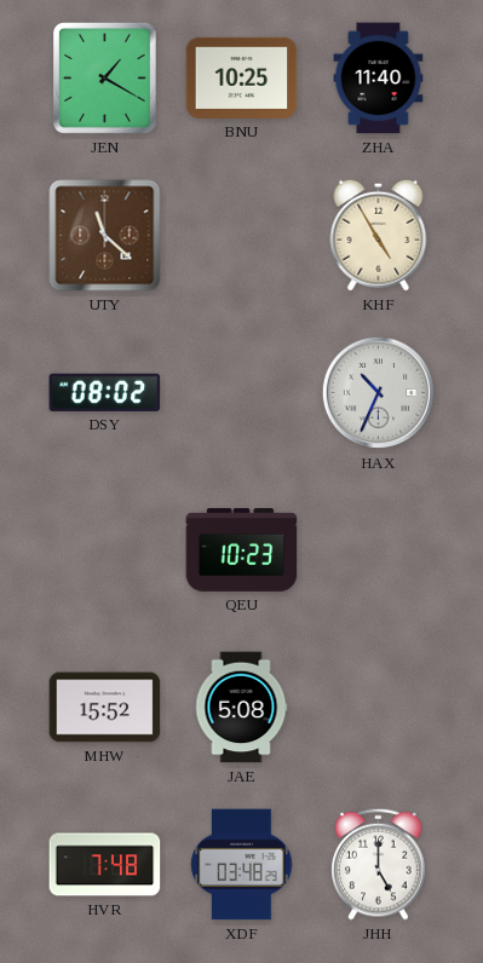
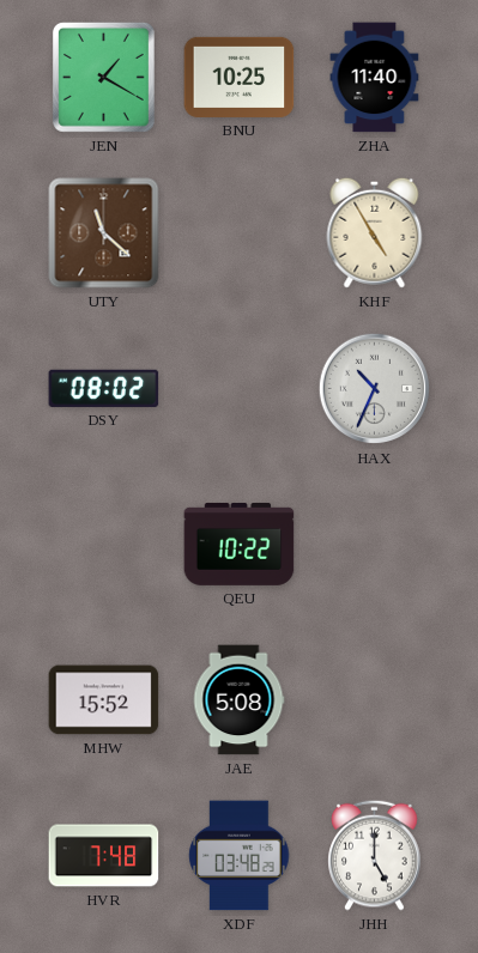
QEU: 10:23 -> 10:22
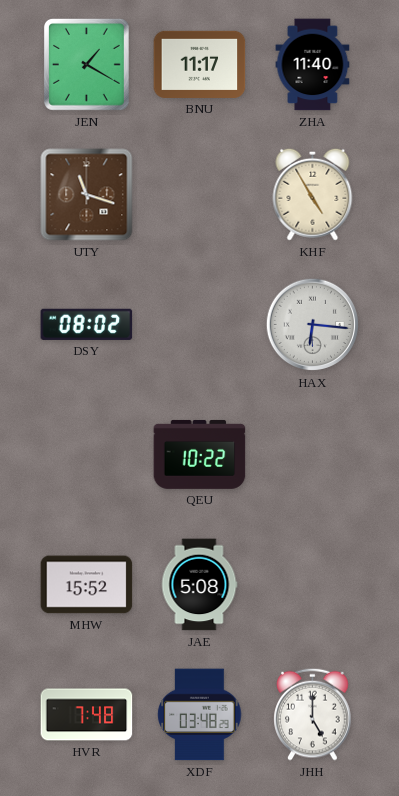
BNU: 10:25 -> 11:17
UTY: 11:22 -> 11:18
HAX: 10:34 -> 6:16
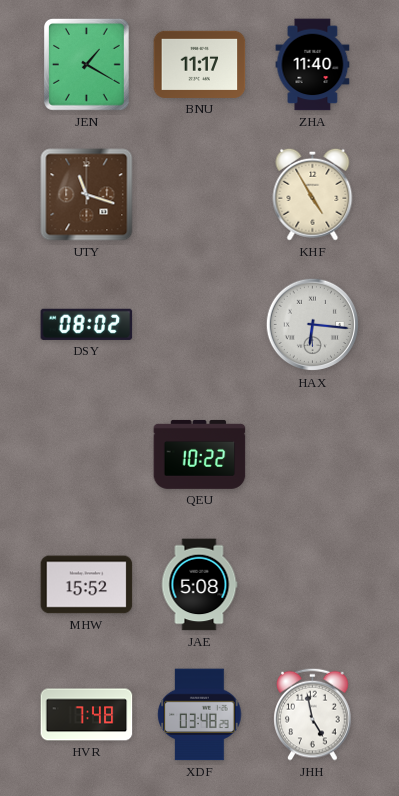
JHH: 5:00 -> 4:58
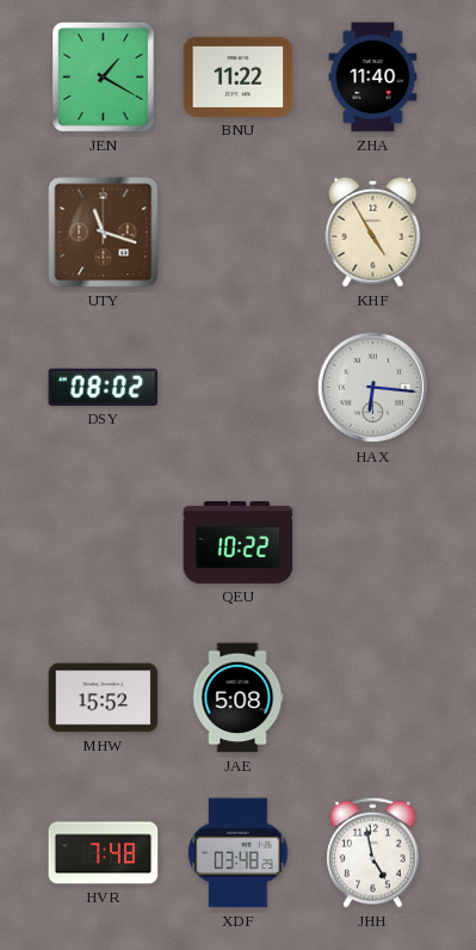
BNU: 11:17 -> 11:22
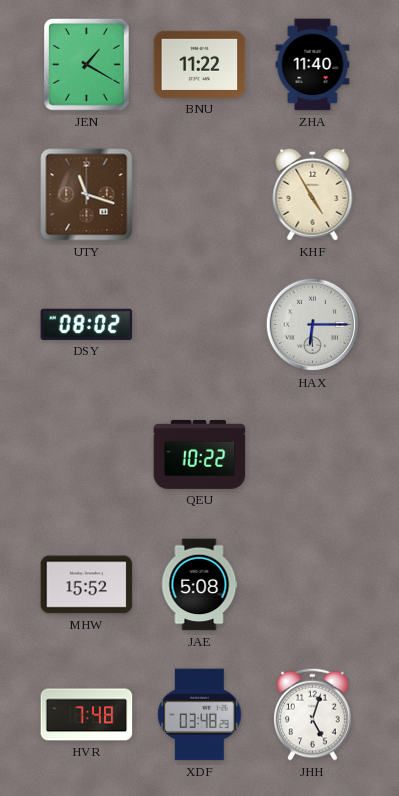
HAX: 6:16 -> 6:15
JHH: 4:58 -> 5:03
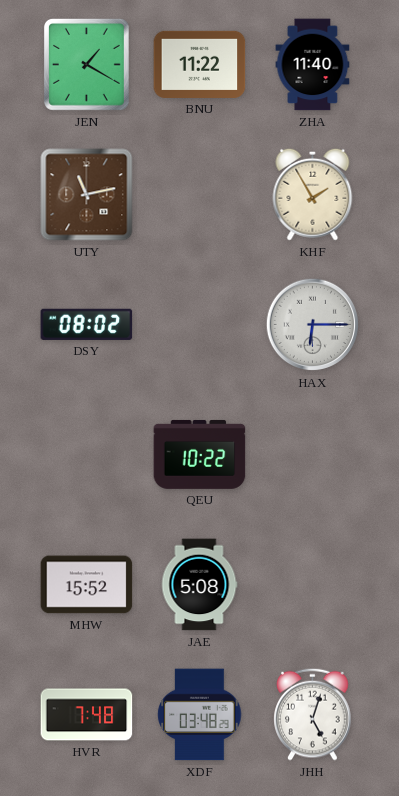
UTY: 11:18 -> 11:13
KHF: 4:55 -> 1:55
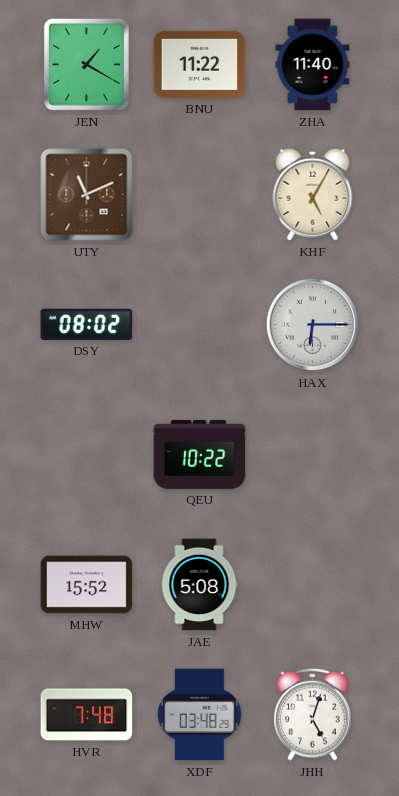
UTY: 11:13 -> 11:11
KHF: 1:55 -> 5:05
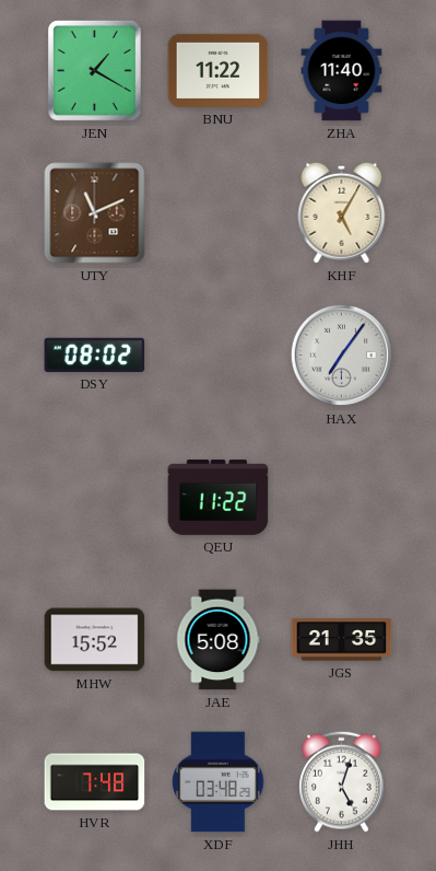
HAX: 6:15 -> 7:06
QEU: 10:22 -> 11:22
JGS: none -> 21:35
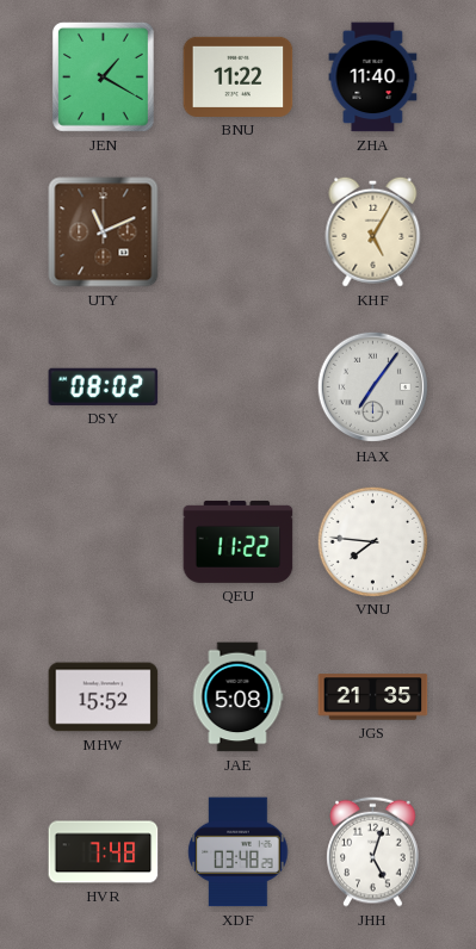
VNU: none -> 7:46
